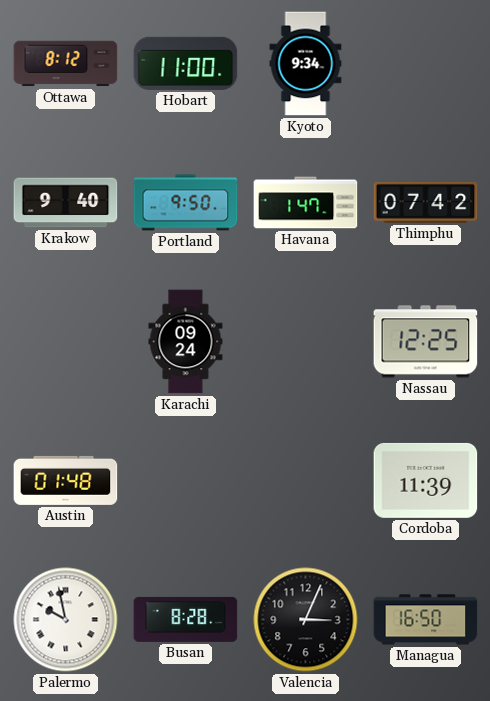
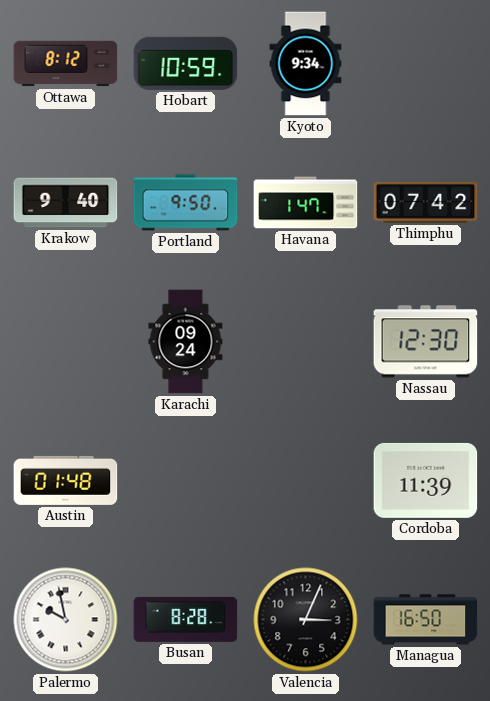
Hobart: 11:00 -> 10:59
Nassau: 12:25 -> 12:30
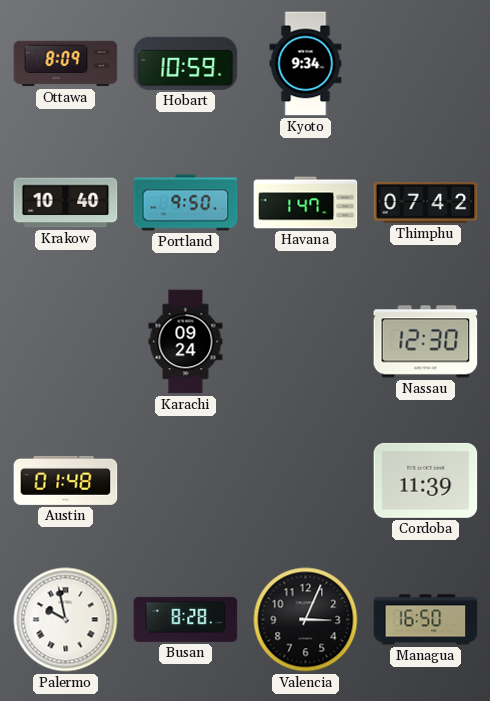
Ottawa: 8:12 -> 8:09
Krakow: 9:40 -> 10:40
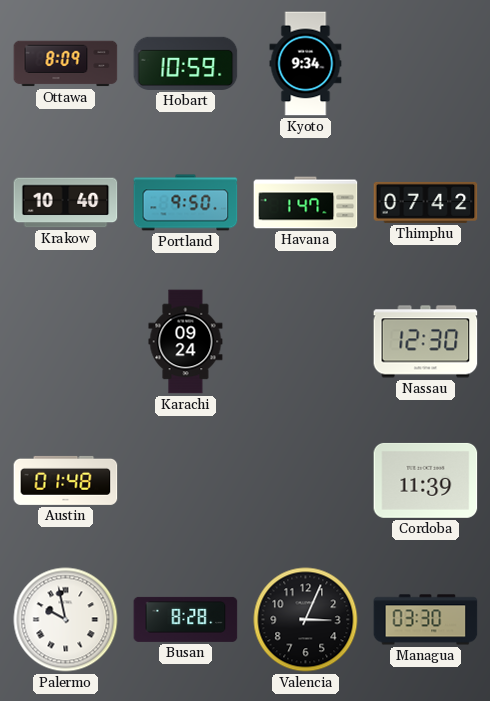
Managua: 16:50 -> 03:30
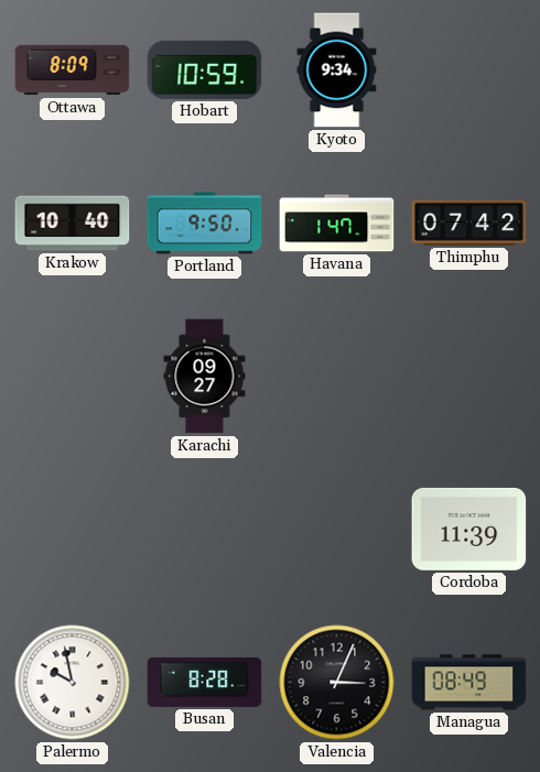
Karachi: 09:24 -> 09:27
Nassau: 12:30 -> none
Austin: 01:48 -> none
Managua: 03:30 -> 08:49
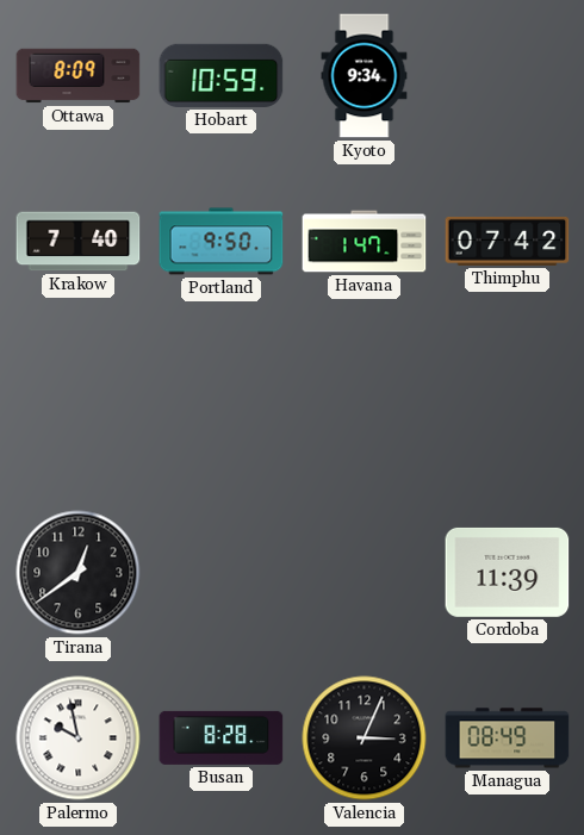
Krakow: 10:40 -> 7:40
Karachi: 09:27 -> none
Tirana: none -> 12:39
